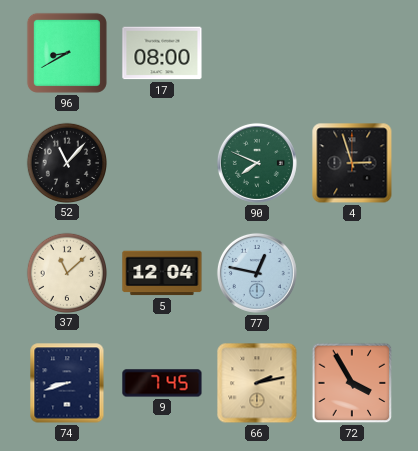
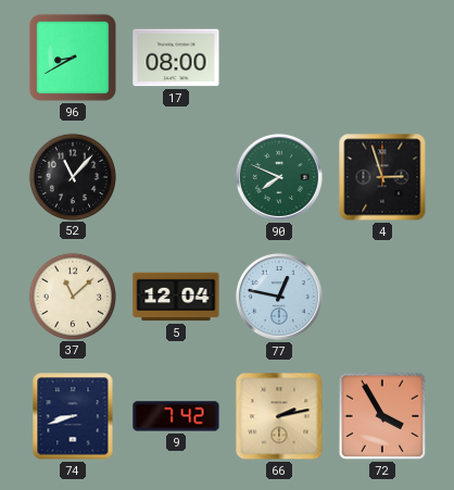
9: 7:45 -> 7:42
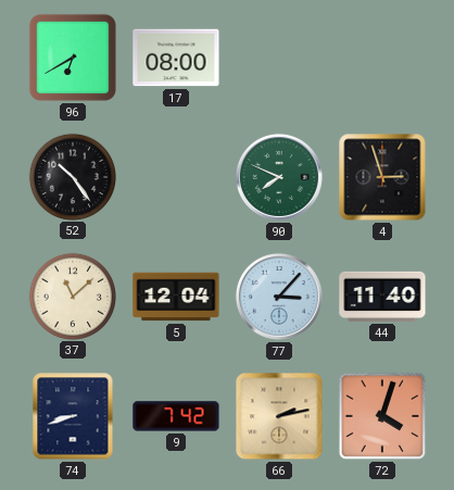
96: 8:40 -> 6:40
52: 11:07 -> 10:24
77: 12:47 -> 3:07
44: none -> 11:40
72: 3:55 -> 4:03
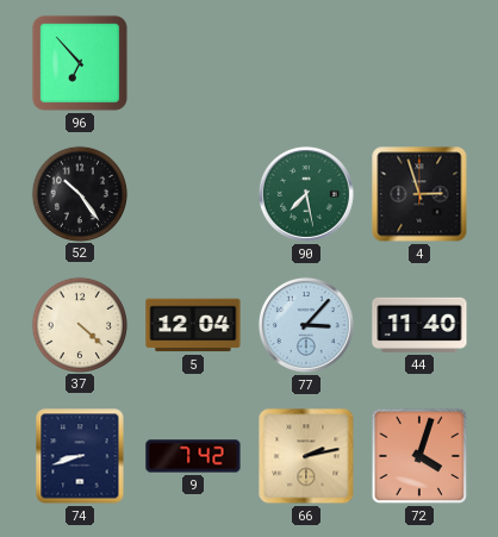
96: 6:40 -> 6:53
17: 08:00 -> none
90: 7:49 -> 7:28
37: 11:08 -> 4:22
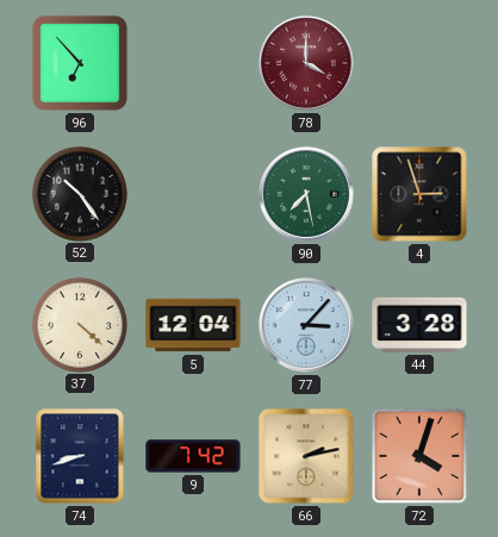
78: none -> 4:00
44: 11:40 -> 3:28
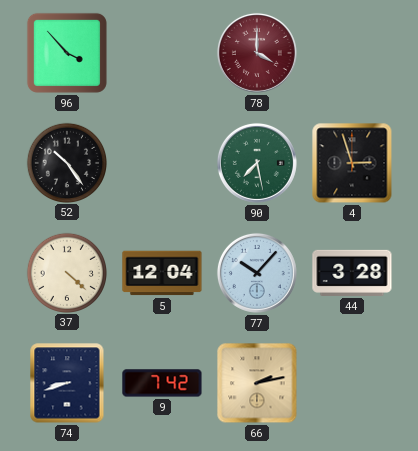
96: 6:53 -> 3:53
77: 3:07 -> 10:07
72: 4:03 -> none
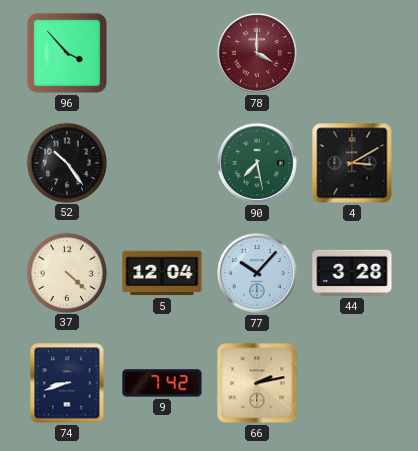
4: 2:57 -> 3:10
